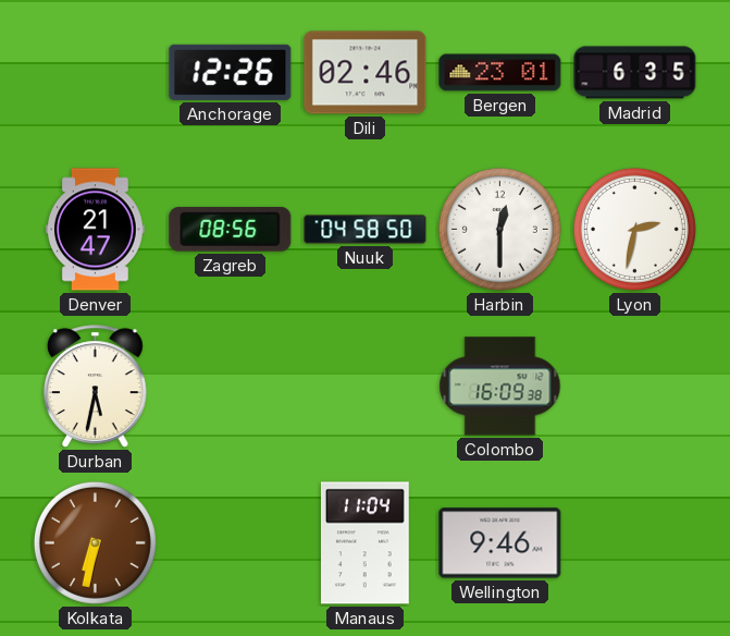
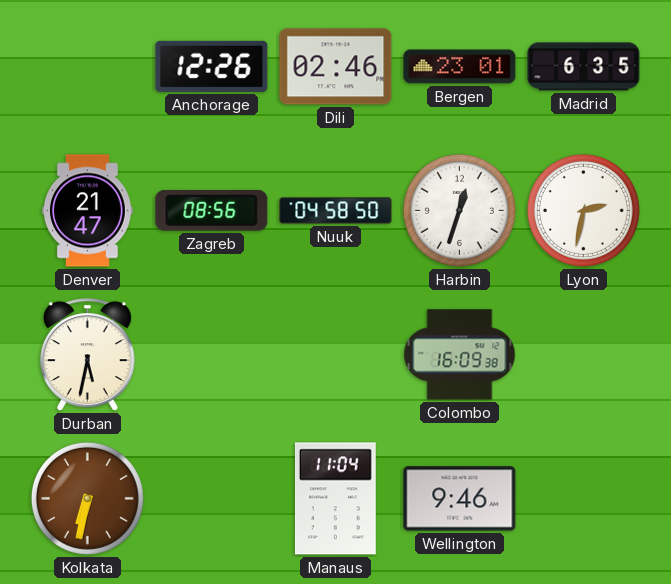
Harbin: 12:30 -> 12:33
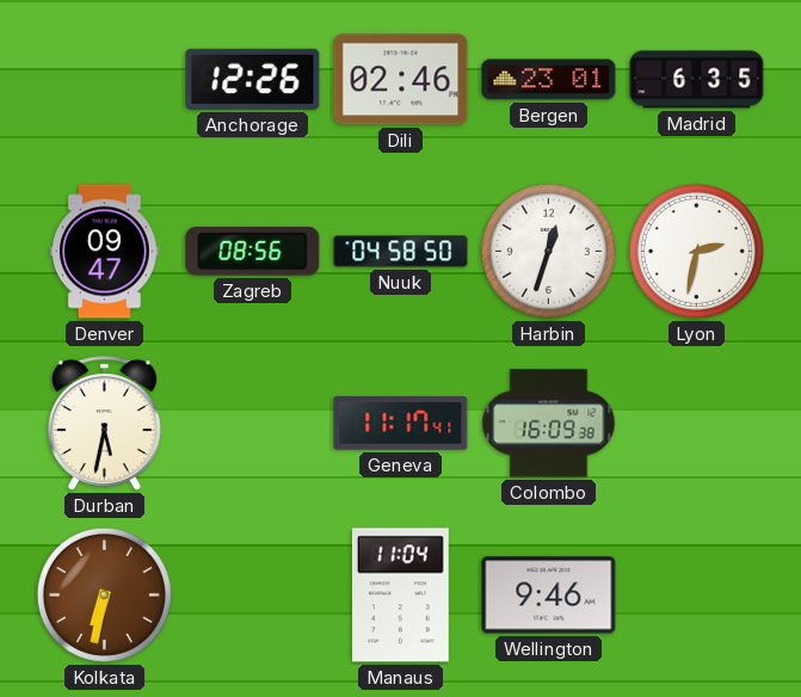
Denver: 21:47 -> 09:47
Geneva: none -> 11:17
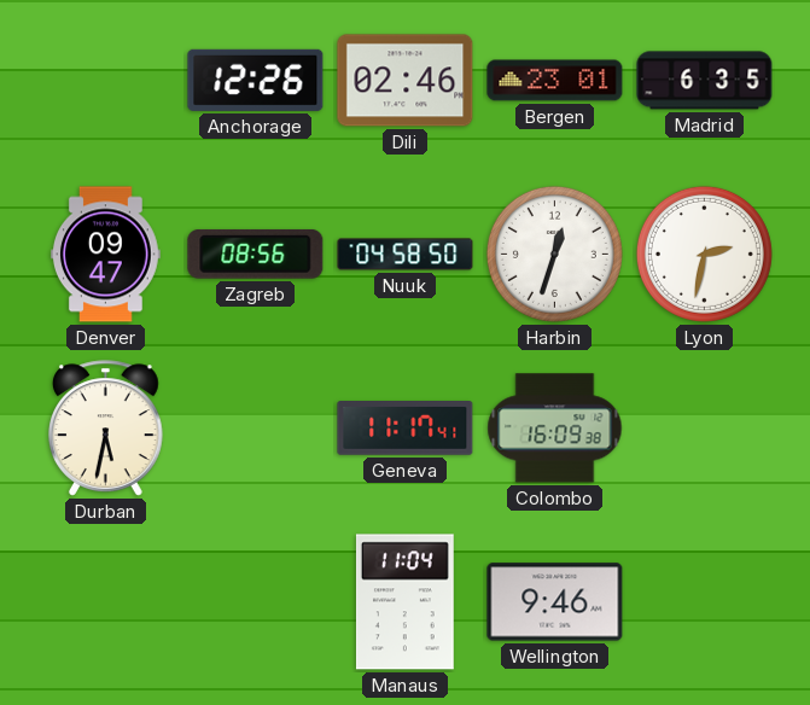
Kolkata: 6:32 -> none
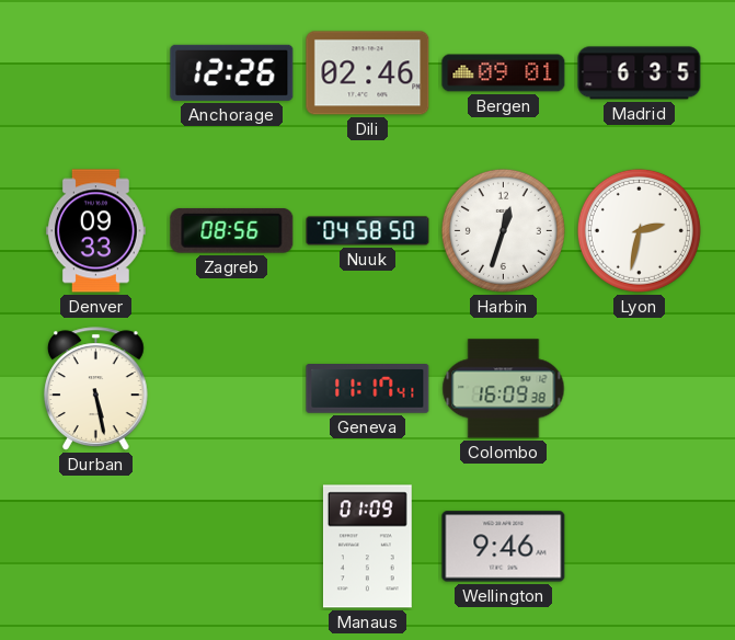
Bergen: 23:01 -> 09:01
Denver: 09:47 -> 09:33
Durban: 5:32 -> 5:28
Manaus: 11:04 -> 01:09
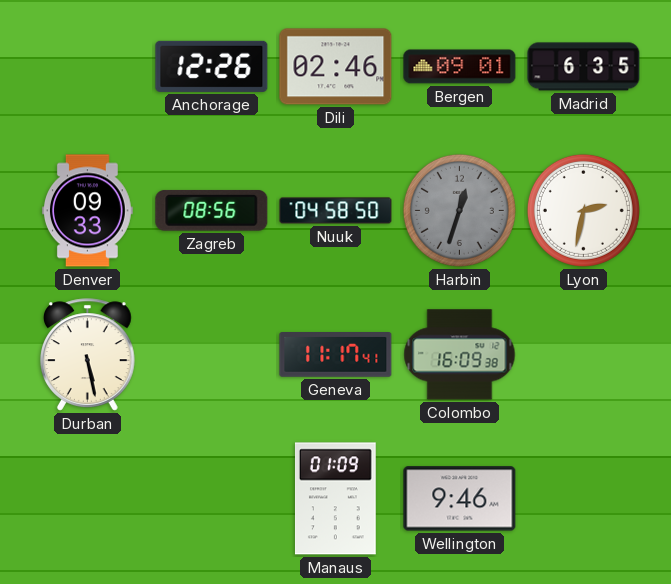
Harbin dial: white -> grey
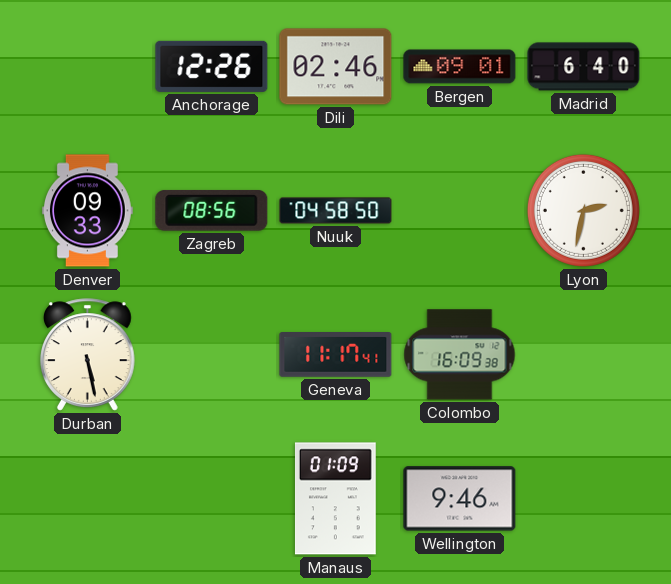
Madrid: 6:35 -> 6:40
Harbin: 12:33 -> none
